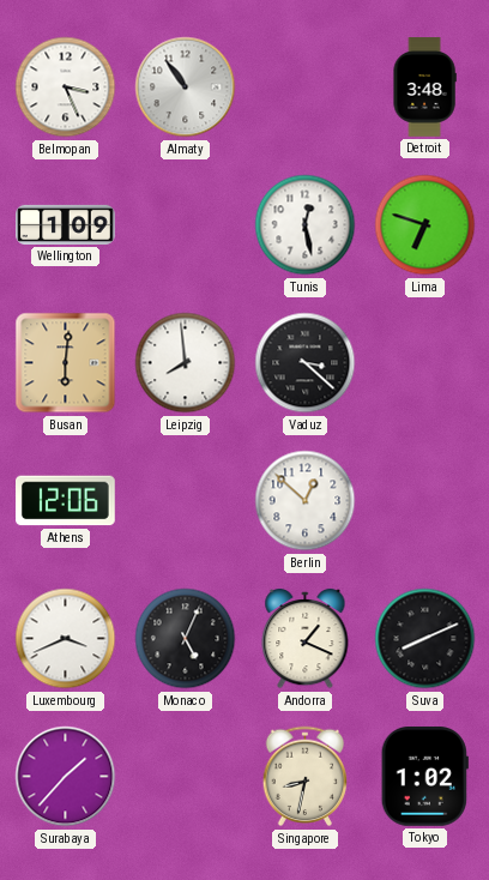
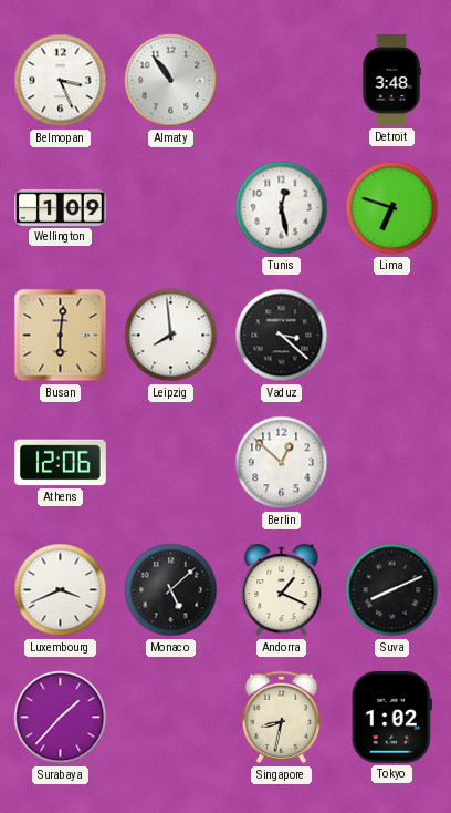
Monaco: 5:04 -> 5:08
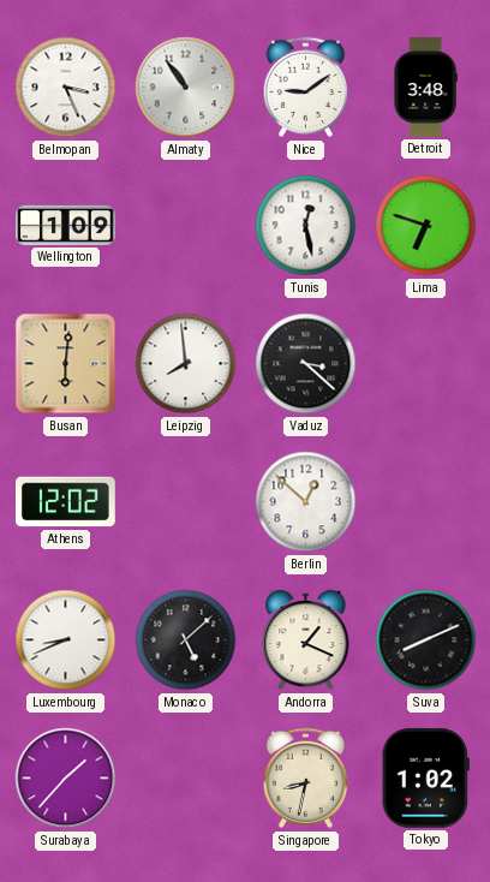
Nice: none -> 9:09
Athens: 12:06 -> 12:02
Luxembourg: 3:41 -> 8:41
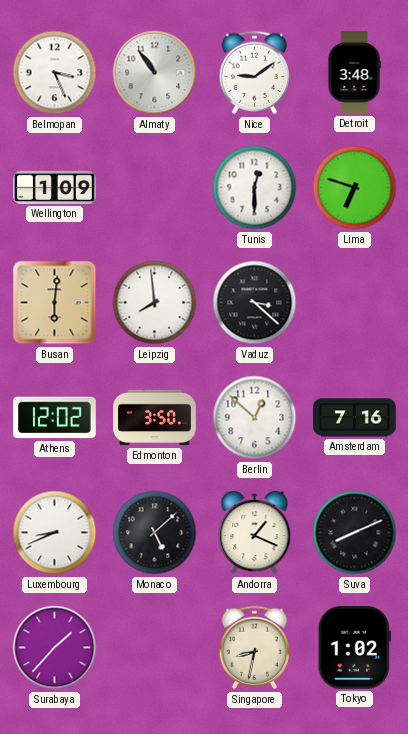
Tunis: 12:28 -> 12:30
Edmonton: none -> 3:50
Amsterdam: none -> 7:16
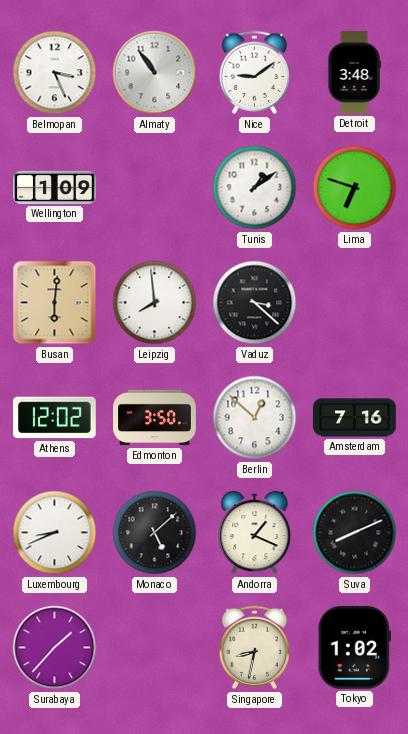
Tunis: 12:30 -> 1:09
